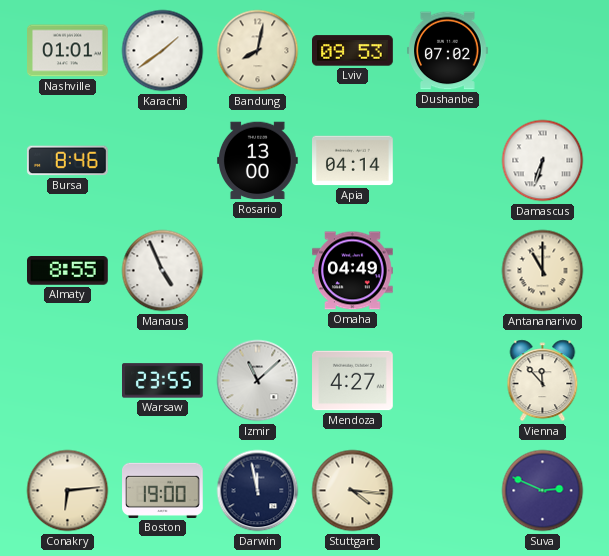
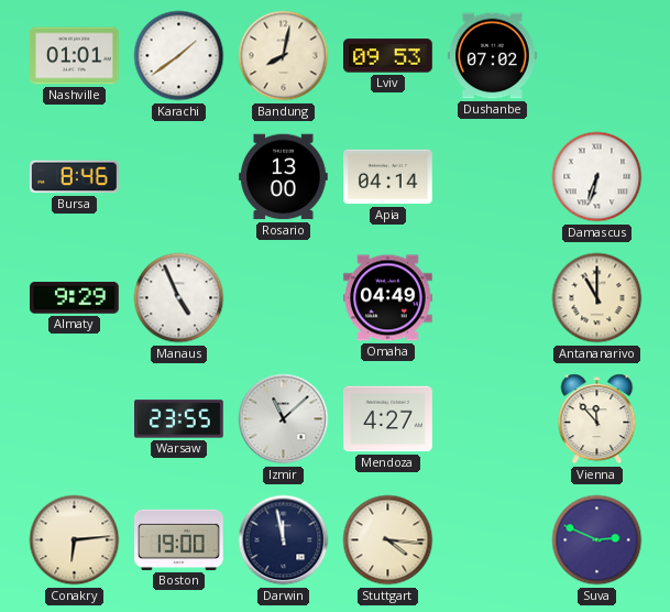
Almaty: 8:55 -> 9:29
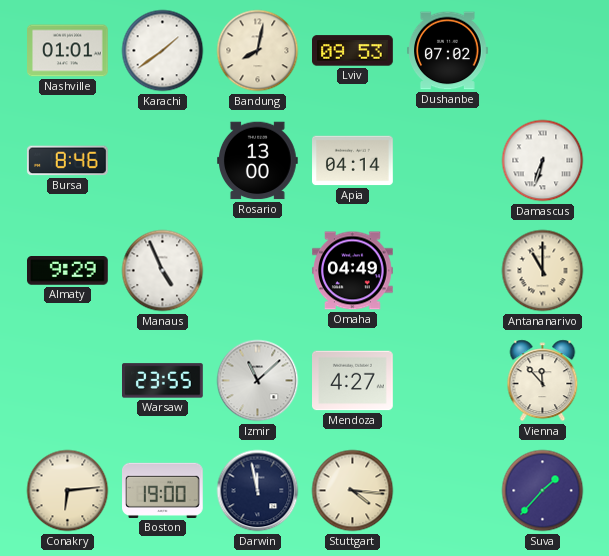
Suva: 2:49 -> 1:37
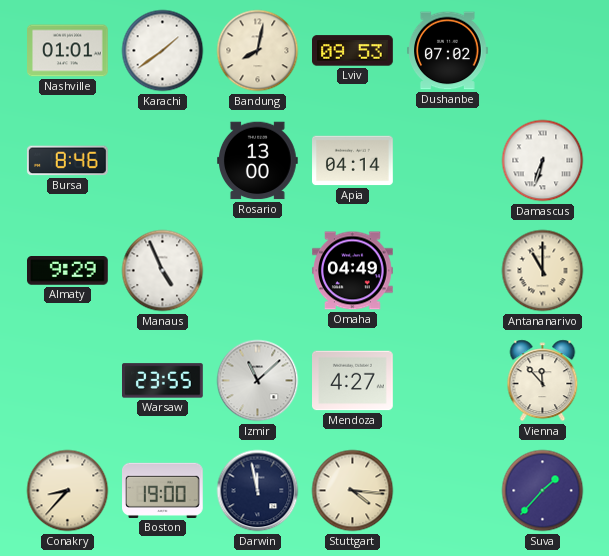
Conakry: 6:14 -> 8:37
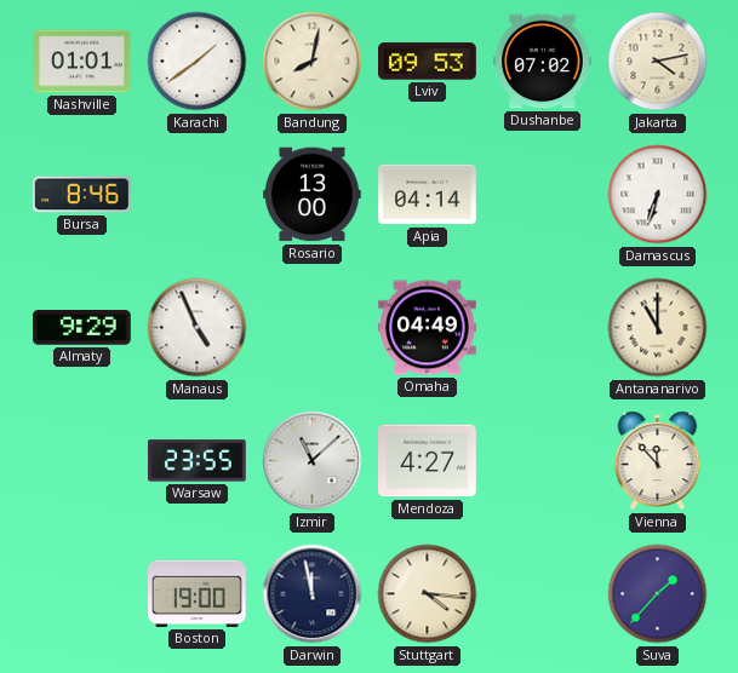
Jakarta: none -> 4:13
Conakry: 8:37 -> none
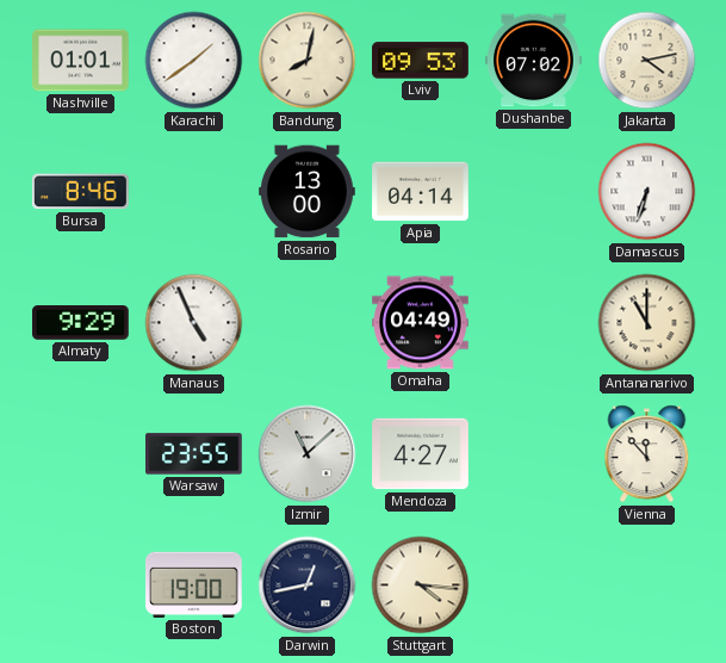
Darwin: 11:58 -> 12:43
Suva: 1:37 -> none
